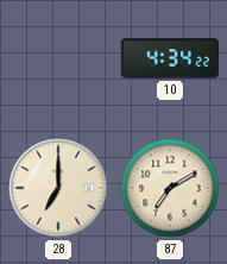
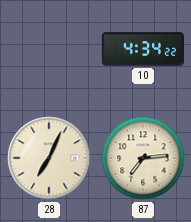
28: 7:00 -> 7:04
87: 7:10 -> 7:14
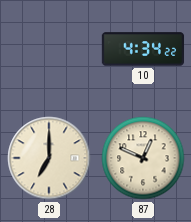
28: 7:04 -> 7:00
87: 7:14 -> 12:49
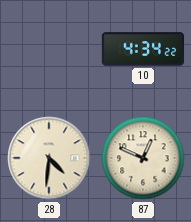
28: 7:00 -> 4:31
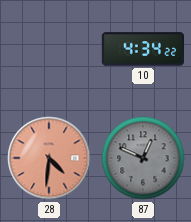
28 dial: cream -> salmon
87 dial: cream -> grey
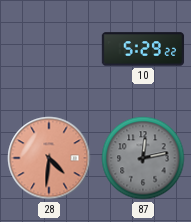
10: 4:34 -> 5:29
87: 12:49 -> 12:13
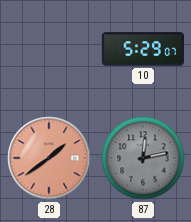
10: 5:29:22 -> 5:29:07
28: 4:31 -> 1:39
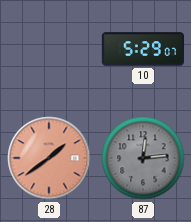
87: 12:13 -> 12:14
